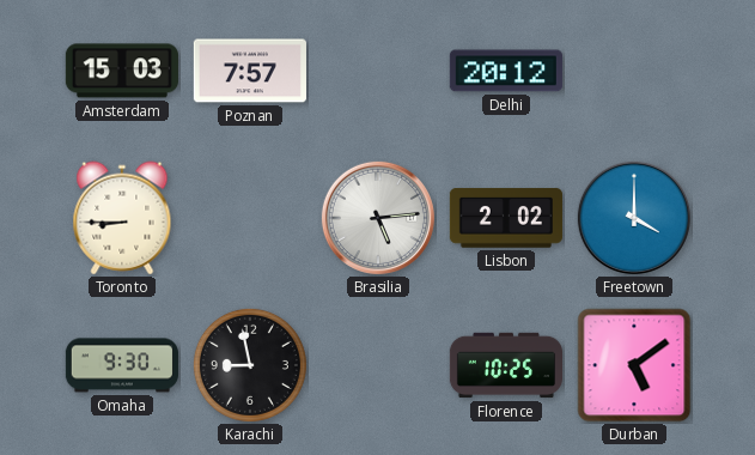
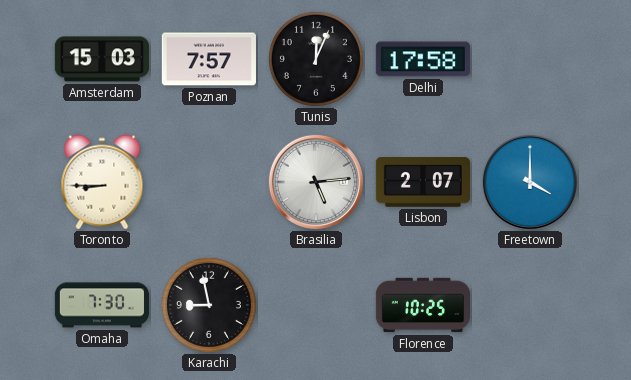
Tunis: none -> 12:04
Delhi: 20:12 -> 17:58
Lisbon: 2:02 -> 2:07
Omaha: 9:30 -> 7:30
Durban: 5:09 -> none
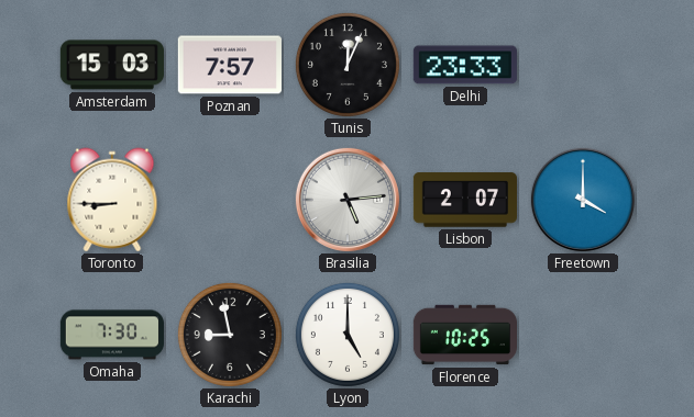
Delhi: 17:58 -> 23:33
Lyon: none -> 5:00
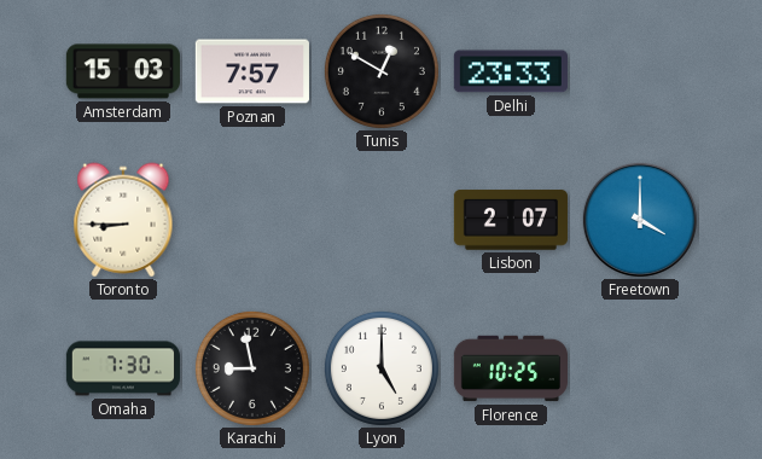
Tunis: 12:04 -> 12:50
Brasilia: 5:14 -> none
